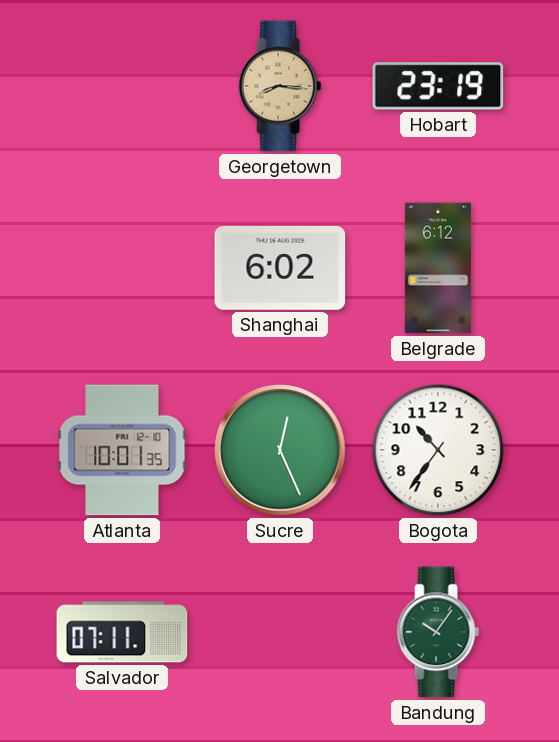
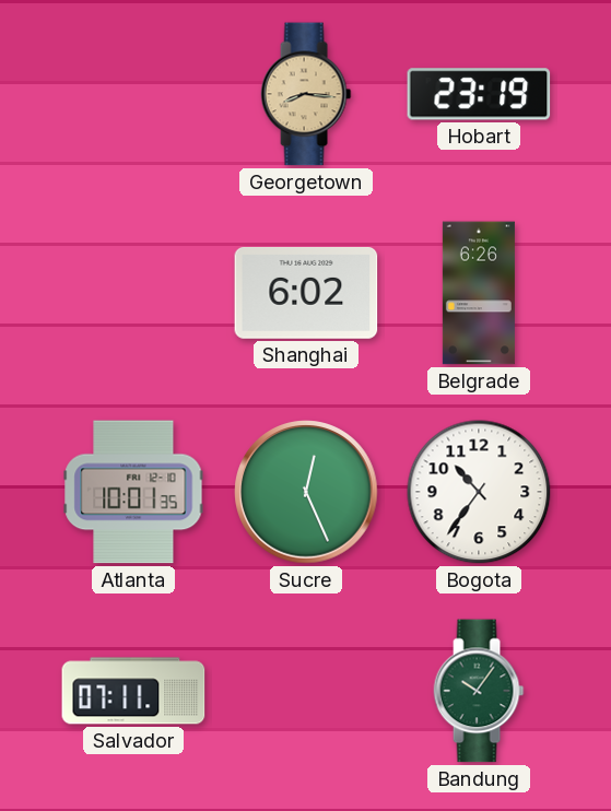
Belgrade: 6:12 -> 6:26
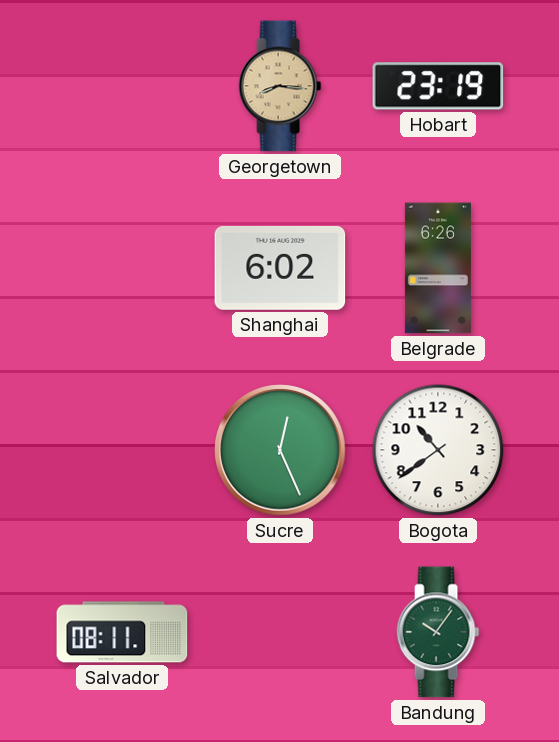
Atlanta: 10:01 -> none
Bogota: 10:36 -> 10:39
Salvador: 07:11 -> 08:11
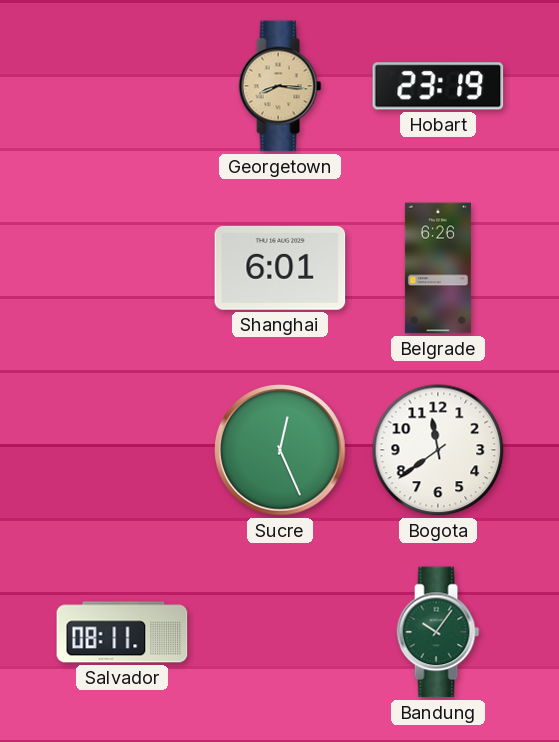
Shanghai: 6:02 -> 6:01
Bogota: 10:39 -> 11:39
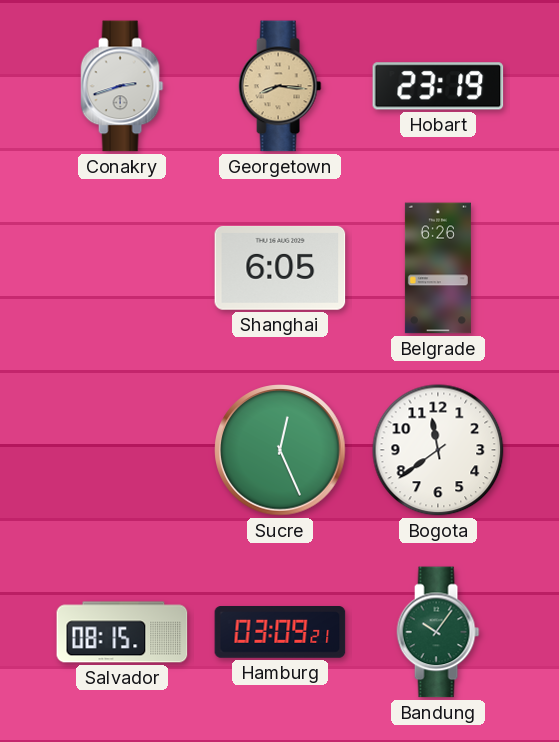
Conakry: none -> 2:42
Shanghai: 6:01 -> 6:05
Salvador: 08:11 -> 08:15
Hamburg: none -> 03:09
